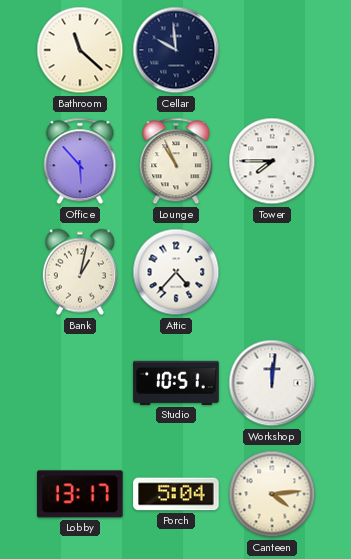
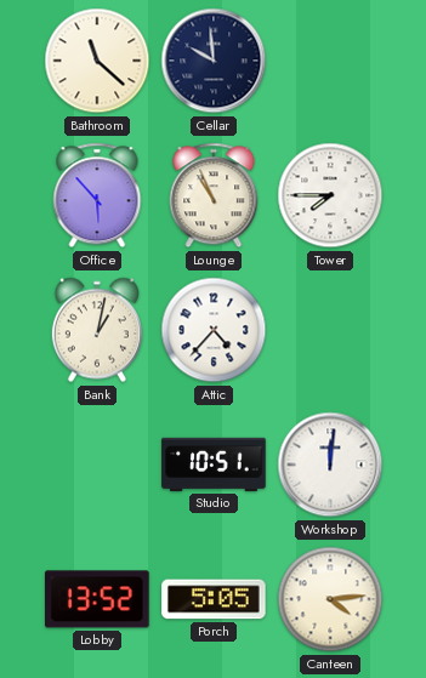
Lobby: 13:17 -> 13:52
Porch: 5:04 -> 5:05
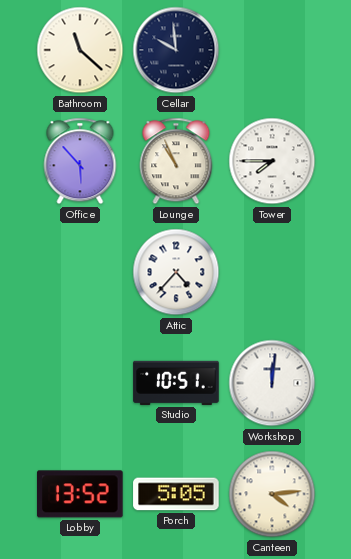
Bank: 1:02 -> none
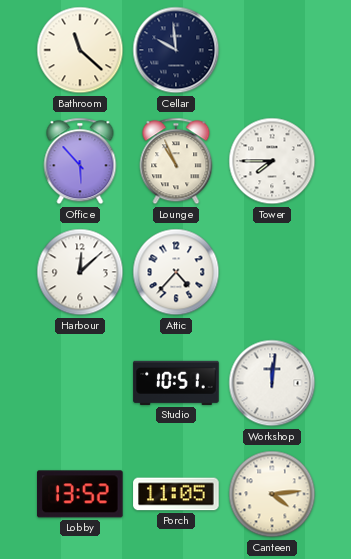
Harbour: none -> 12:08
Porch: 5:05 -> 11:05
